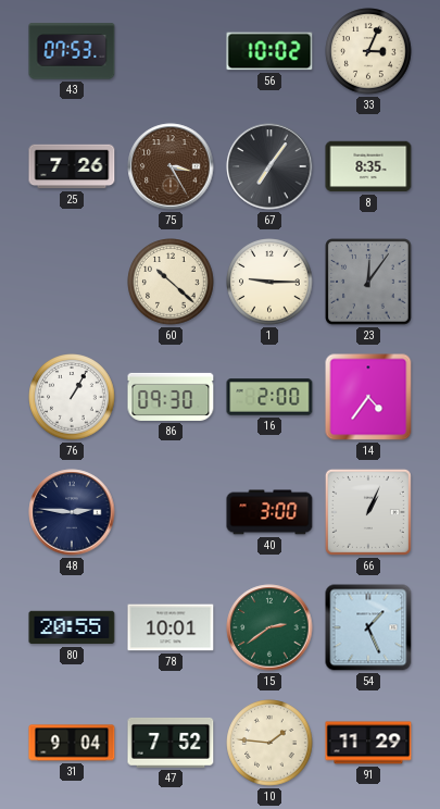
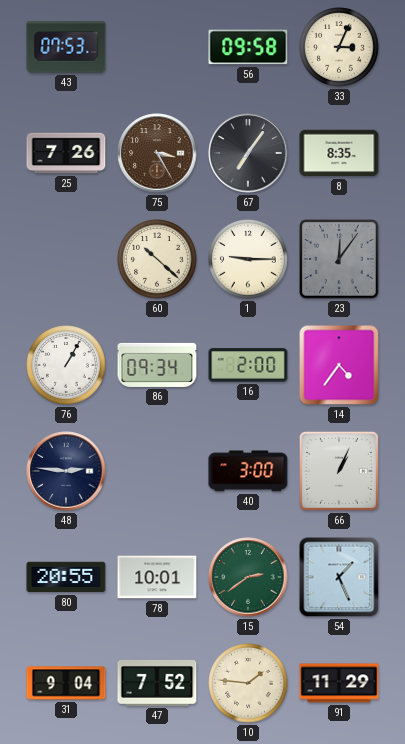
56: 10:02 -> 09:58
86: 09:30 -> 09:34
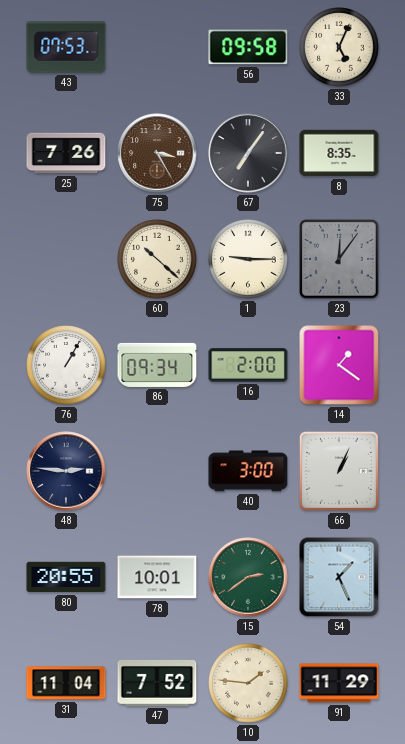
33: 3:04 -> 5:04
14: 4:36 -> 1:21
31: 9:04 -> 11:04
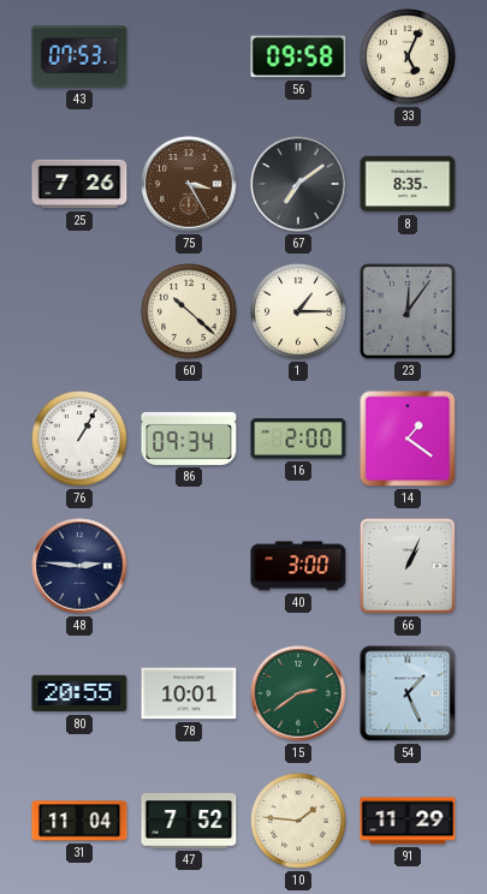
67: 7:06 -> 7:09
1: 9:15 -> 1:15
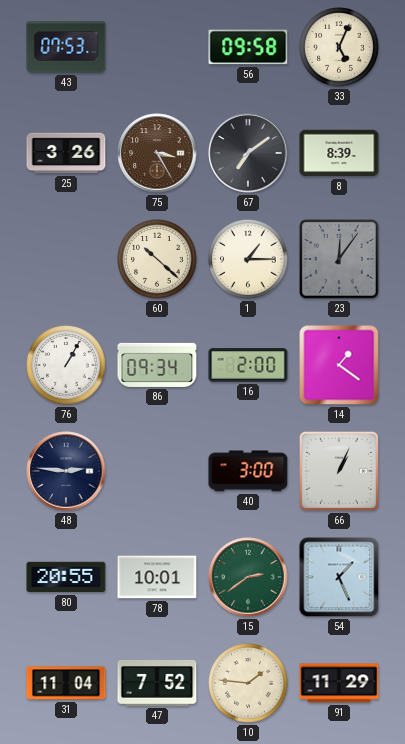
25: 7:26 -> 3:26
8: 8:35 -> 8:39
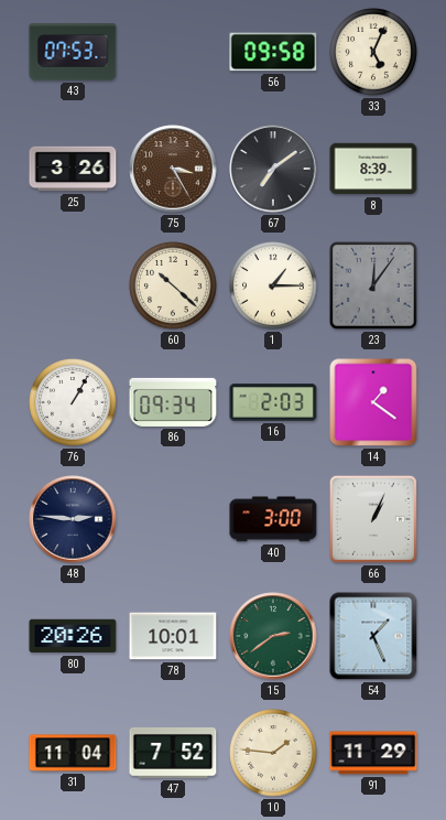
16: 2:00 -> 2:03
80: 20:55 -> 20:26
